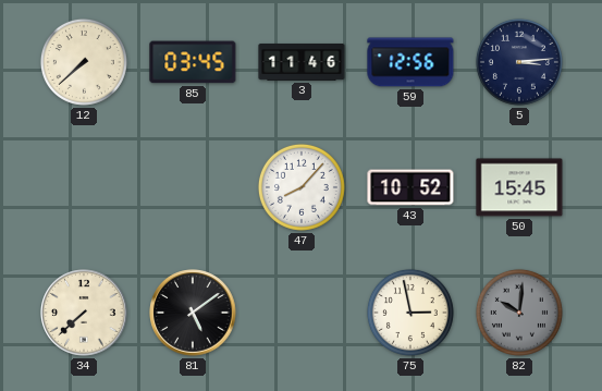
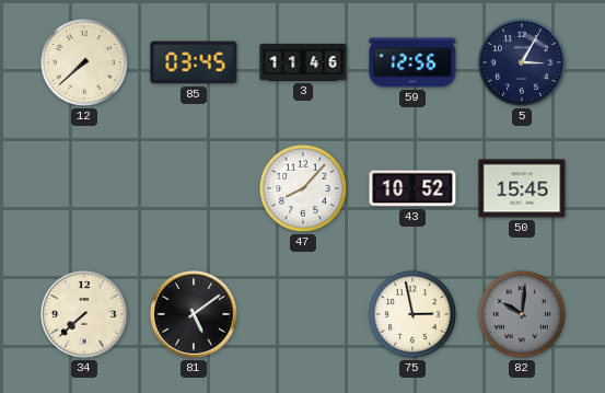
5: 3:14 -> 3:05
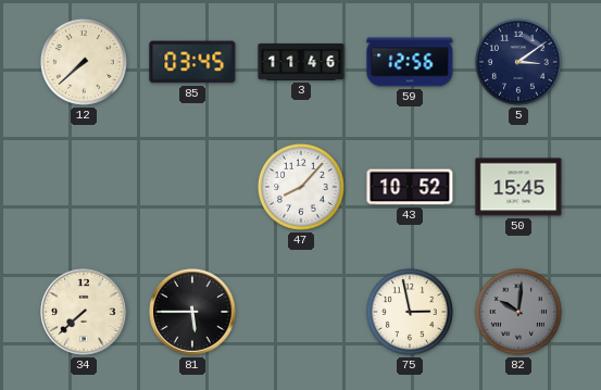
5: 3:05 -> 3:09
81: 5:09 -> 5:45
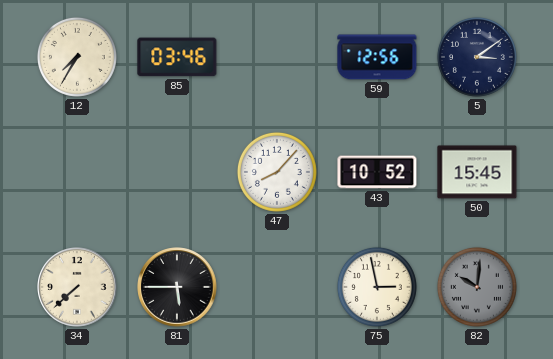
12: 7:38 -> 7:35
85: 03:45 -> 03:46
3: 11:46 -> none
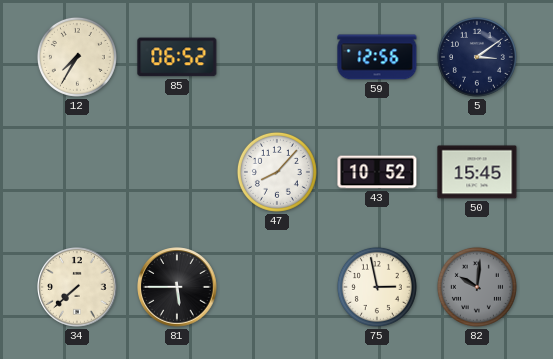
85: 03:46 -> 06:52
